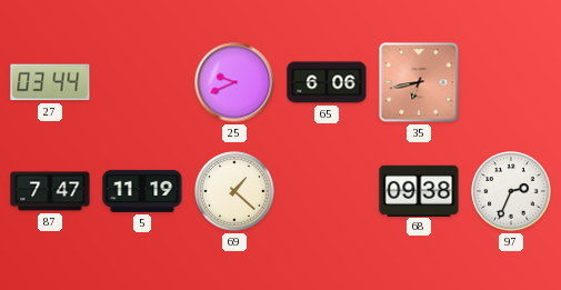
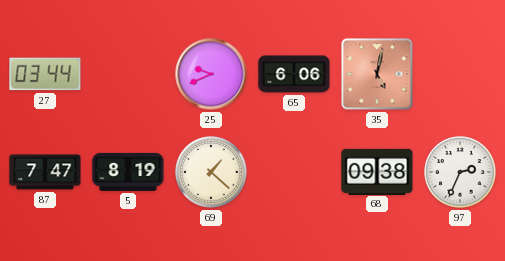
35: 6:43 -> 5:02
5: 11:19 -> 8:19
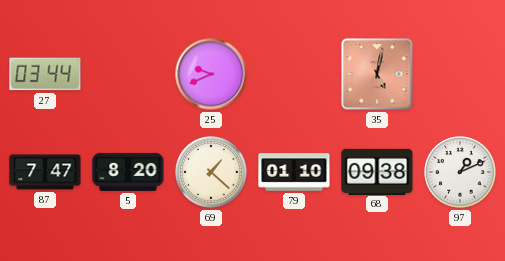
65: 6:06 -> none
5: 8:19 -> 8:20
79: none -> 01:10
97: 2:34 -> 1:11
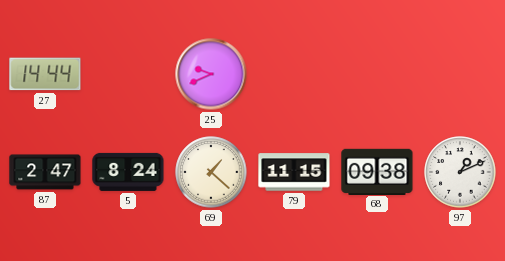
27: 03:44 -> 14:44
35: 5:02 -> none
87: 7:47 -> 2:47
5: 8:20 -> 8:24
79: 01:10 -> 11:15
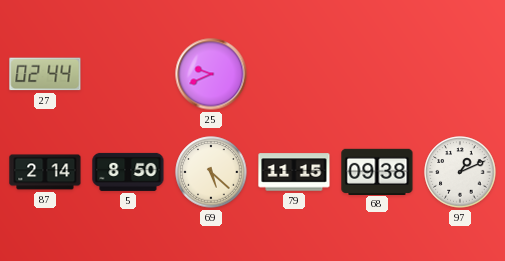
27: 14:44 -> 02:44
87: 2:47 -> 2:14
5: 8:24 -> 8:50
69: 1:22 -> 5:22
